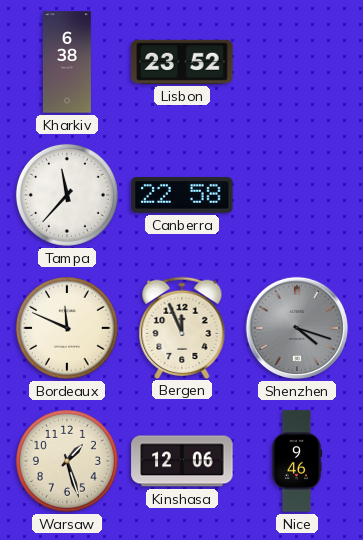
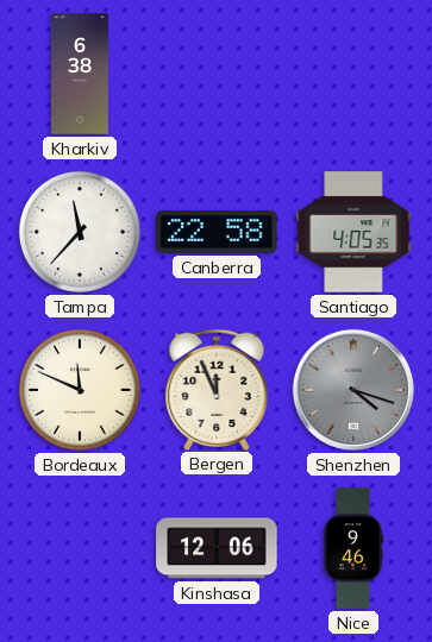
Lisbon: 23:52 -> none
Santiago: none -> 4:05
Warsaw: 1:27 -> none
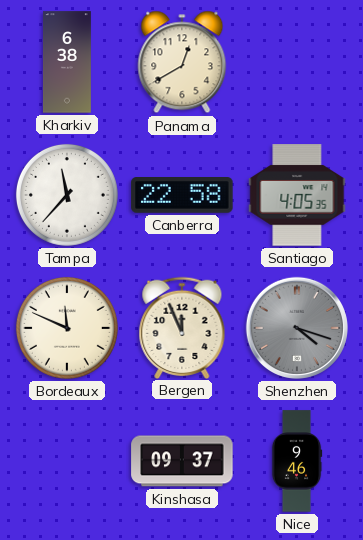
Panama: none -> 12:40
Kinshasa: 12:06 -> 09:37
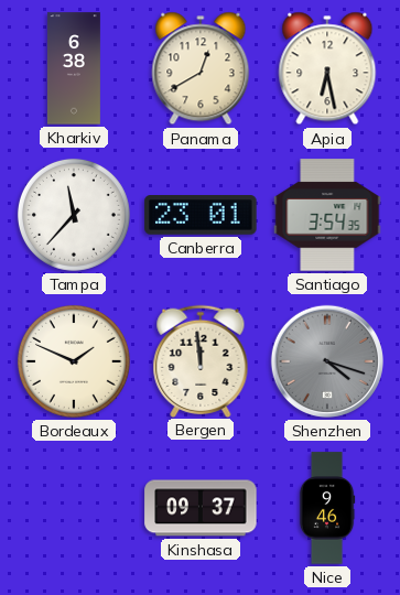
Apia: none -> 6:28
Canberra: 22:58 -> 23:01
Santiago: 4:05 -> 3:54
Bordeaux: 11:49 -> 1:49
Bergen: 11:56 -> 11:59
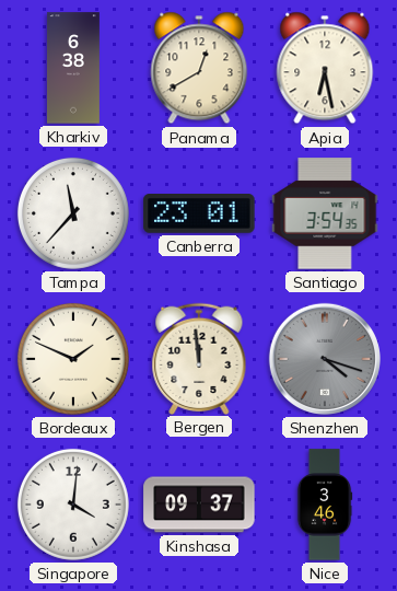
Singapore: none -> 4:01
Nice: 9:46 -> 3:46
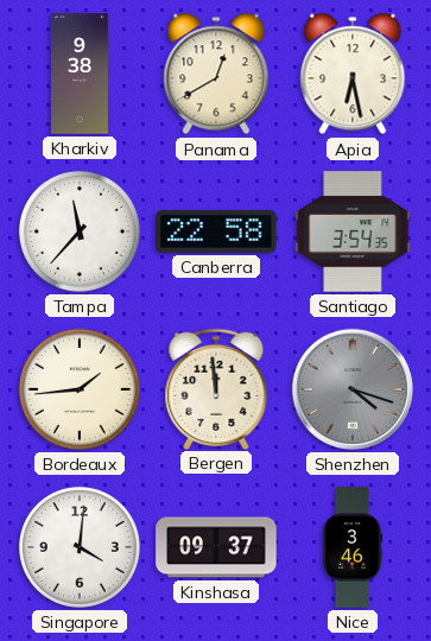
Kharkiv: 6:38 -> 9:38
Canberra: 23:01 -> 22:58
Bordeaux: 1:49 -> 1:44
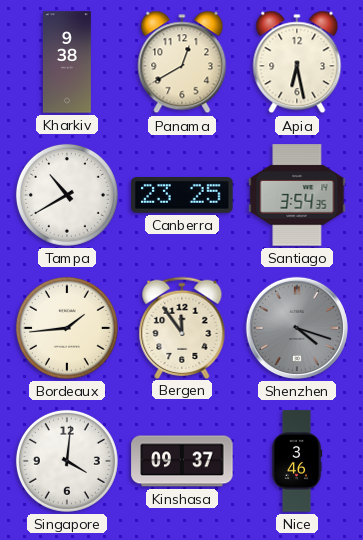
Tampa: 11:37 -> 10:40
Canberra: 22:58 -> 23:25
Bergen: 11:59 -> 11:54
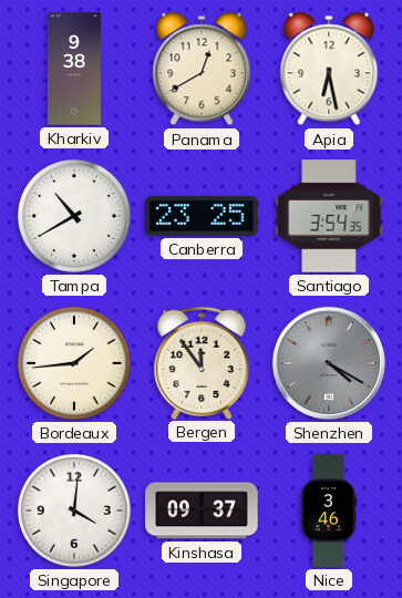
Shenzhen: 4:18 -> 4:20
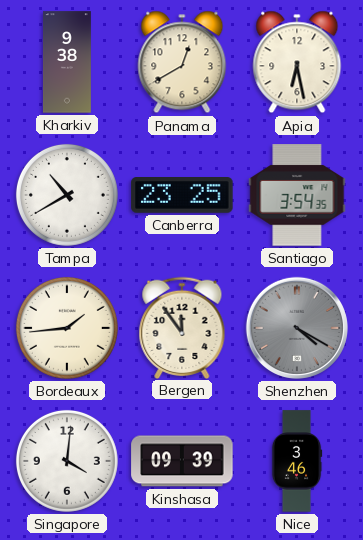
Kinshasa: 09:37 -> 09:39
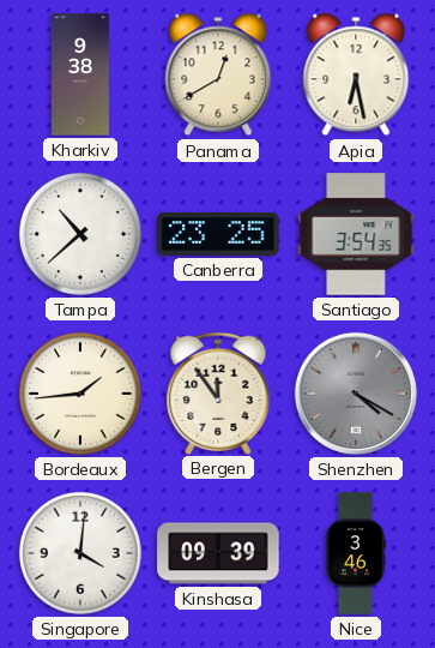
Tampa: 10:40 -> 10:38
